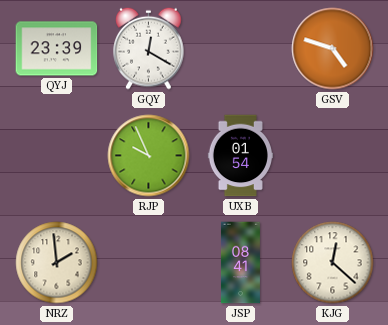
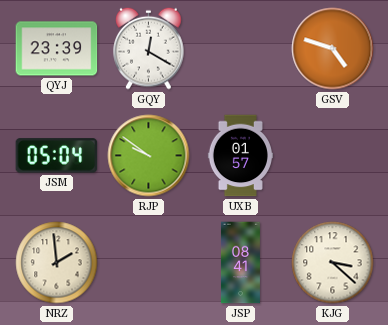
JSM: none -> 05:04
RJP: 9:56 -> 9:51
UXB: 01:54 -> 01:57
KJG: 12:22 -> 3:22
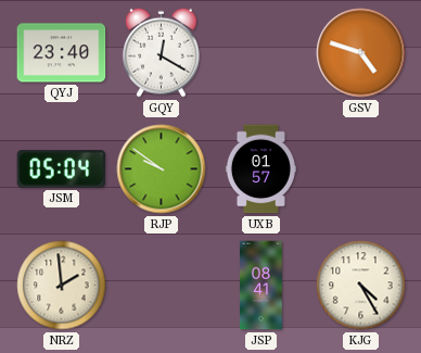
QYJ: 23:39 -> 23:40
KJG: 3:22 -> 4:25
